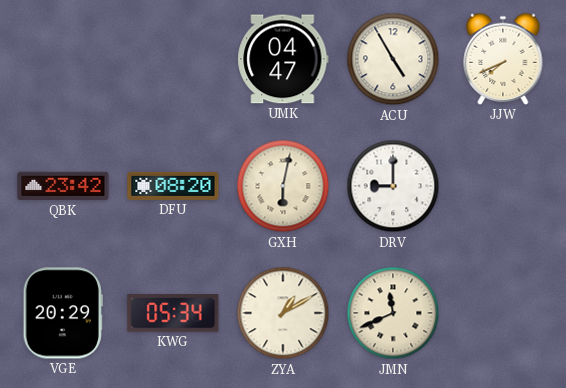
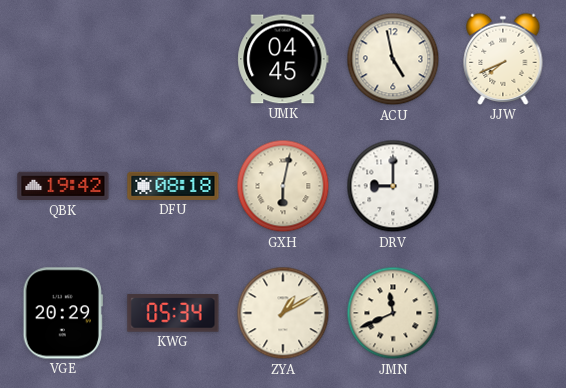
UMK: 04:47 -> 04:45
ACU: 4:55 -> 4:58
QBK: 23:42 -> 19:42
DFU: 08:20 -> 08:18
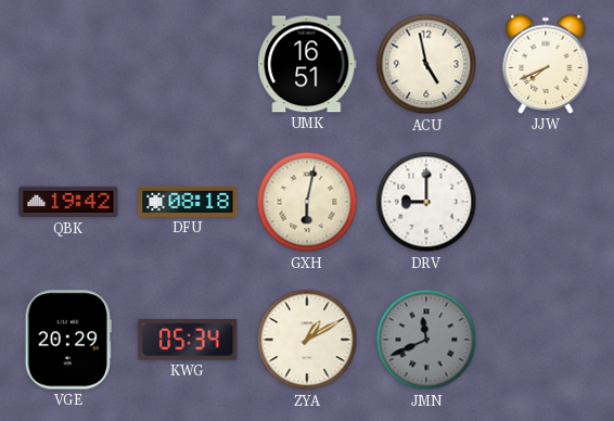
UMK: 04:45 -> 16:51
JMN dial: cream -> grey
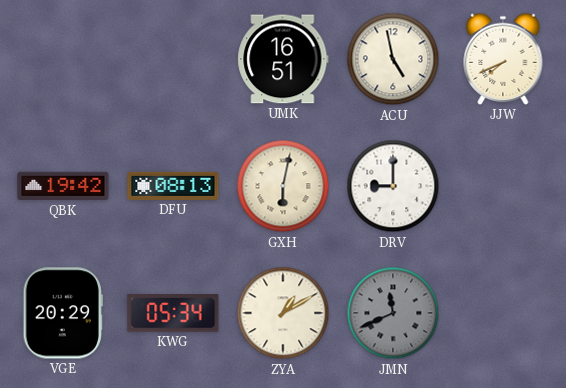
DFU: 08:18 -> 08:13
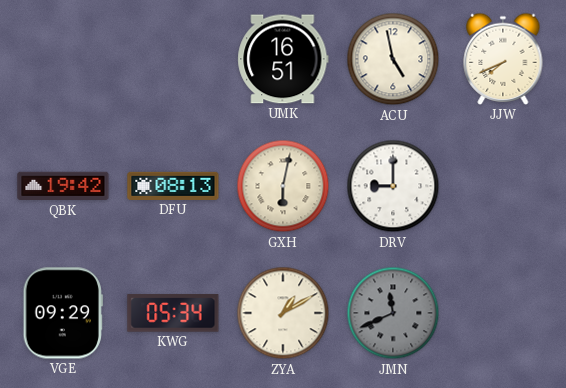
VGE: 20:29 -> 09:29
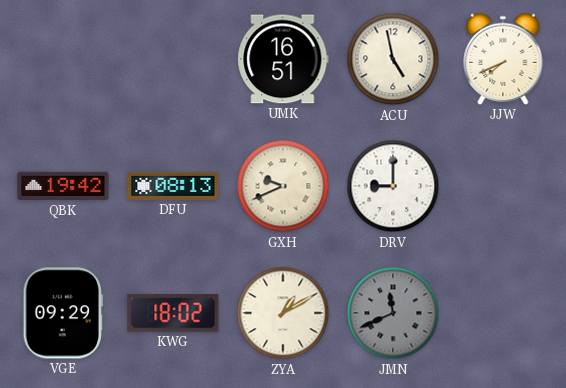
GXH: 6:02 -> 9:41
KWG: 05:34 -> 18:02
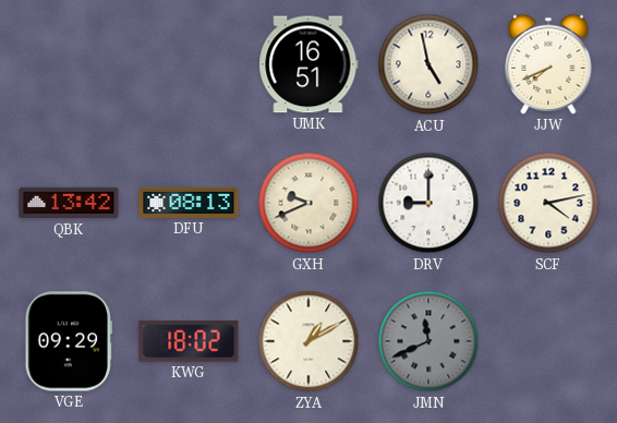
QBK: 19:42 -> 13:42
SCF: none -> 4:13
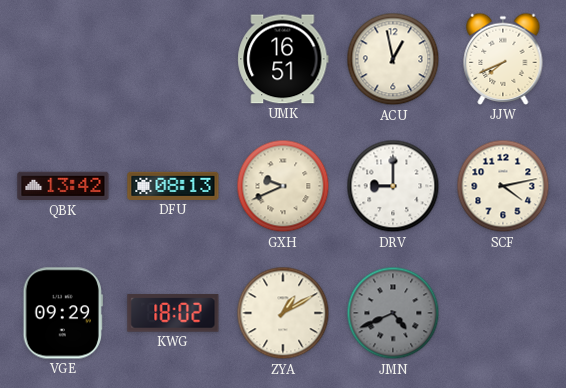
ACU: 4:58 -> 12:58
JMN: 11:41 -> 4:41
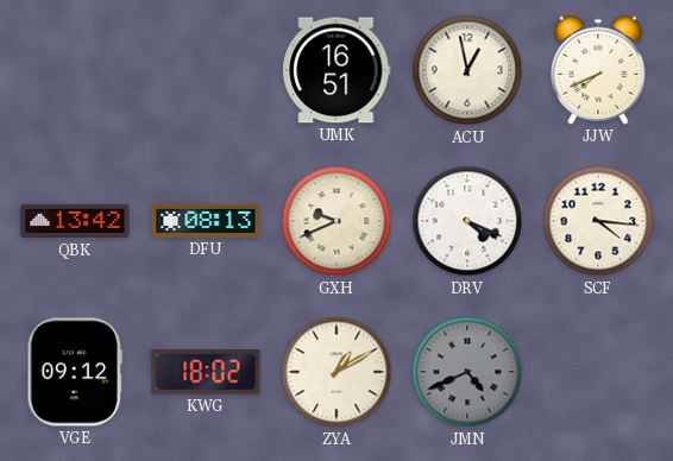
DRV: 9:00 -> 4:19
SCF: 4:13 -> 4:16
VGE: 09:29 -> 09:12
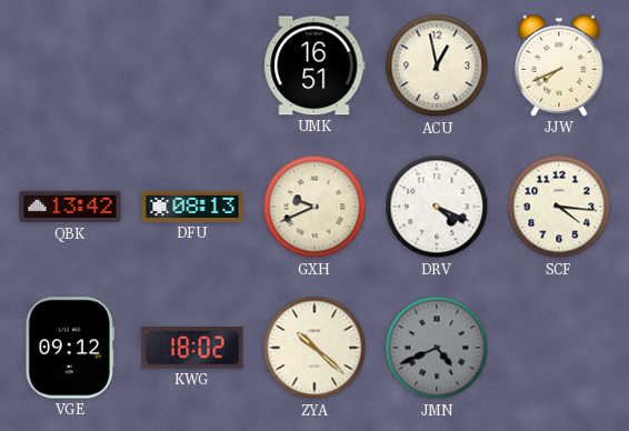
ZYA: 1:10 -> 10:22
